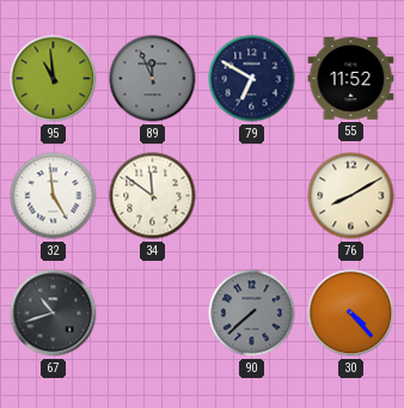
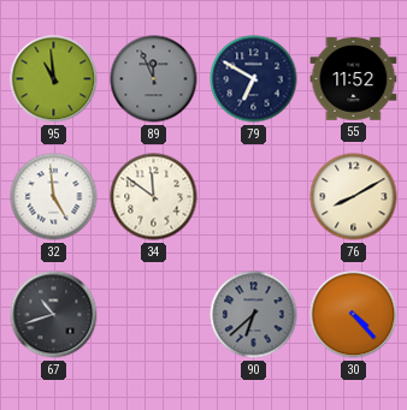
90: 7:38 -> 6:38
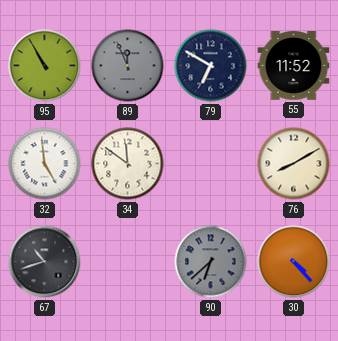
95: 10:59 -> 10:55
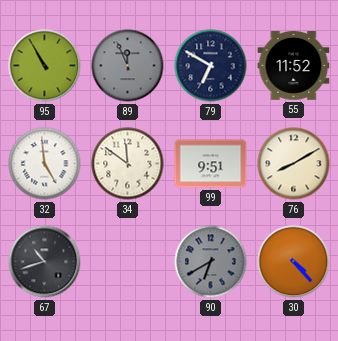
99: none -> 9:51
90: 6:38 -> 6:40
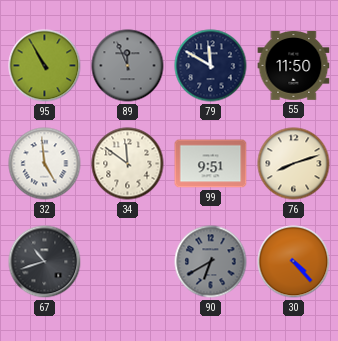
79: 6:50 -> 11:50
55: 11:52 -> 11:50
76: 8:10 -> 8:12
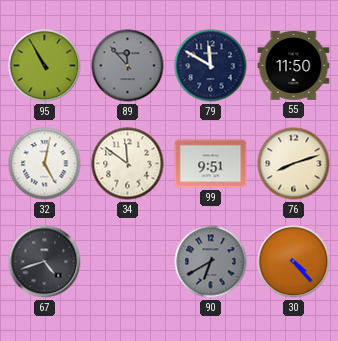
89: 11:56 -> 11:53
32: 4:59 -> 5:02
67: 10:42 -> 4:42
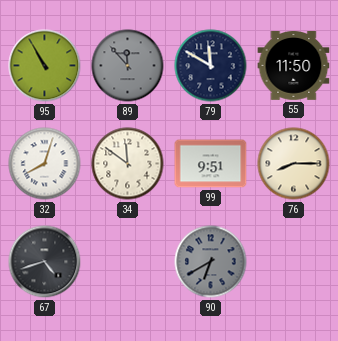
32: 5:02 -> 8:03
76: 8:12 -> 8:15
30: 4:23 -> none
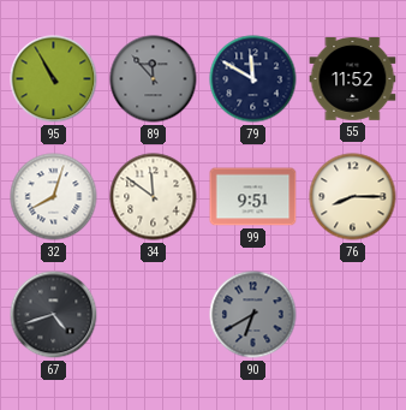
55: 11:50 -> 11:52
